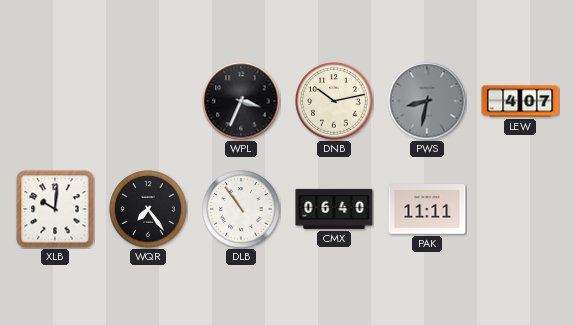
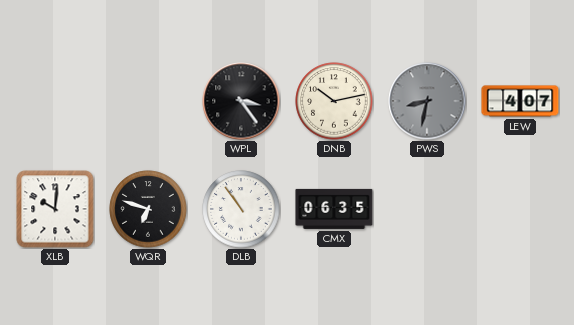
WPL: 3:34 -> 3:24
WQR: 7:24 -> 6:48
CMX: 06:40 -> 06:35
PAK: 11:11 -> none
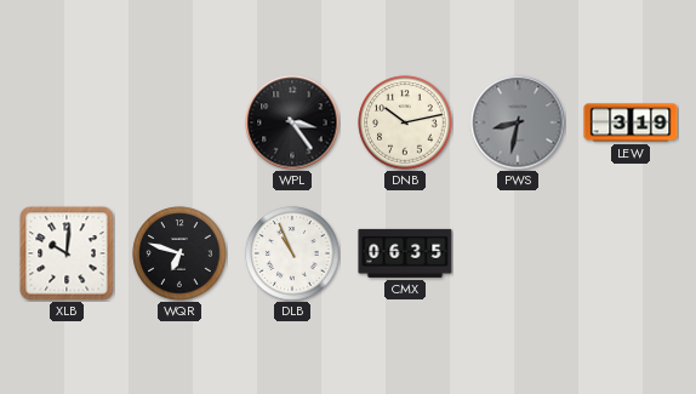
LEW: 4:07 -> 3:19
DLB: 10:54 -> 10:56
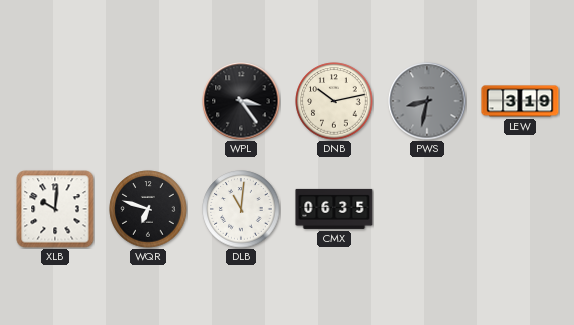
DLB: 10:56 -> 11:01
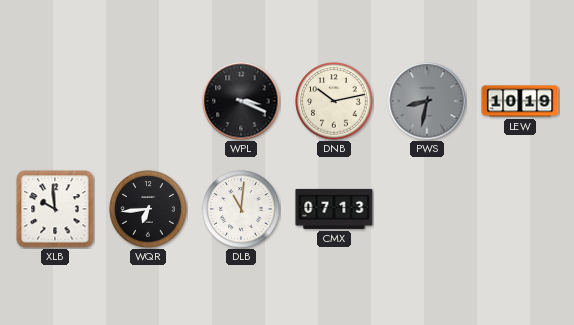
WPL: 3:24 -> 3:19
LEW: 3:19 -> 10:19
XLB: 10:01 -> 9:59
WQR: 6:48 -> 6:44
CMX: 06:35 -> 07:13
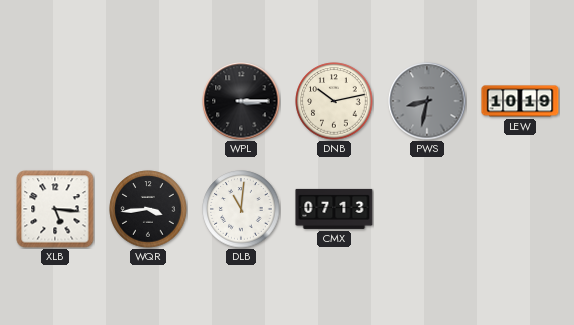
WPL: 3:19 -> 3:15
XLB: 9:59 -> 5:16
WQR: 6:44 -> 3:44
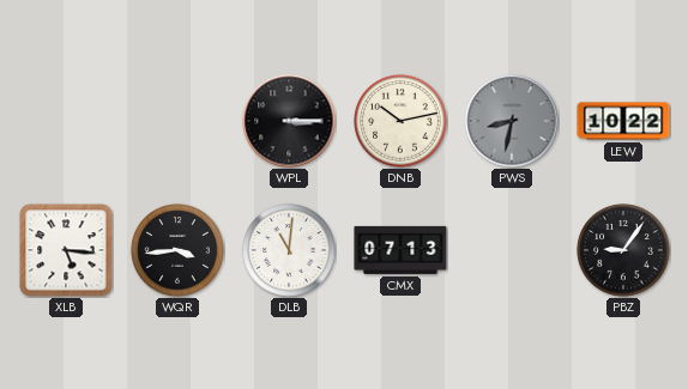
LEW: 10:19 -> 10:22
PBZ: none -> 9:06
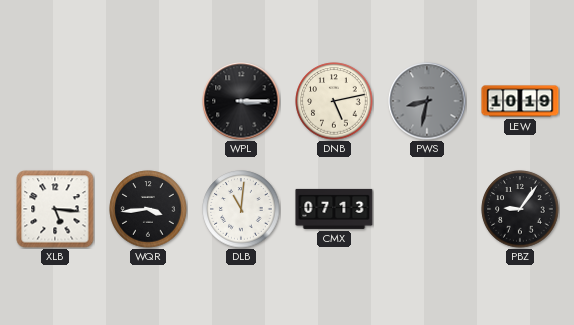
DNB: 10:13 -> 5:13
LEW: 10:22 -> 10:19
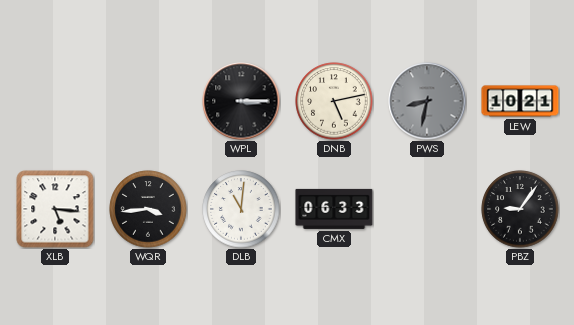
LEW: 10:19 -> 10:21
CMX: 07:13 -> 06:33
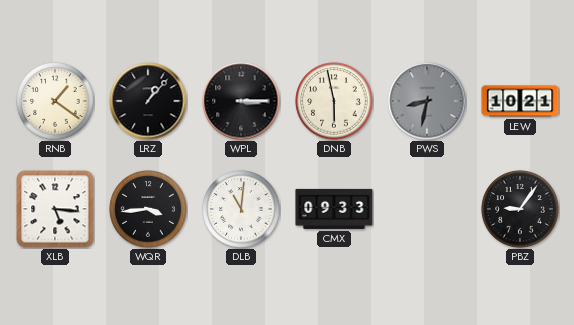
RNB: none -> 1:21
LRZ: none -> 1:07
DNB: 5:13 -> 5:58
CMX: 06:33 -> 09:33
